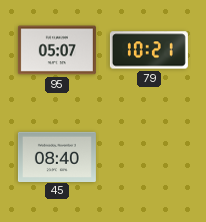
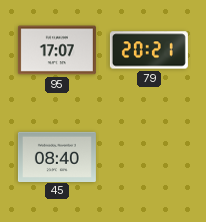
95: 05:07 -> 17:07
79: 10:21 -> 20:21
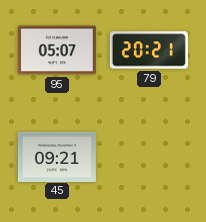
95: 17:07 -> 05:07
45: 08:40 -> 09:21
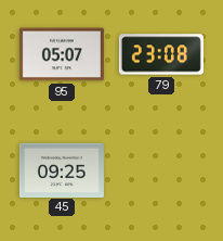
79: 20:21 -> 23:08
45: 09:21 -> 09:25
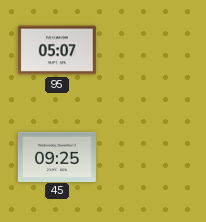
79: 23:08 -> none
